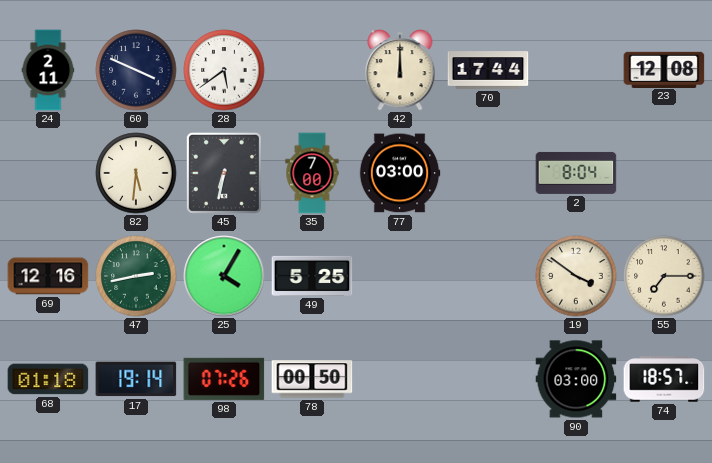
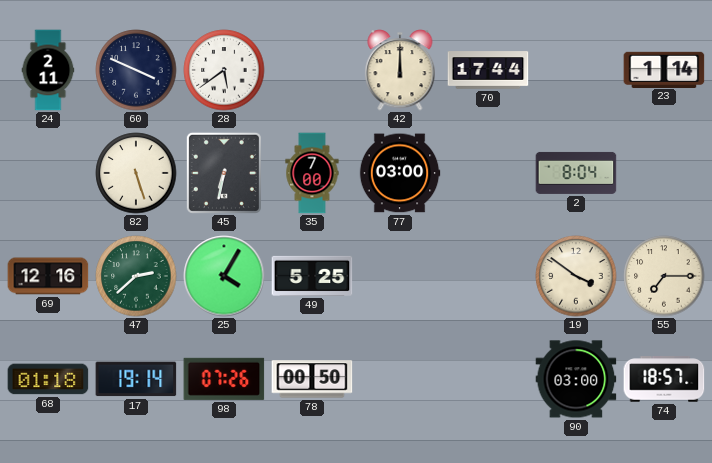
23: 12:08 -> 1:14
82: 5:31 -> 5:27
47: 2:43 -> 2:38
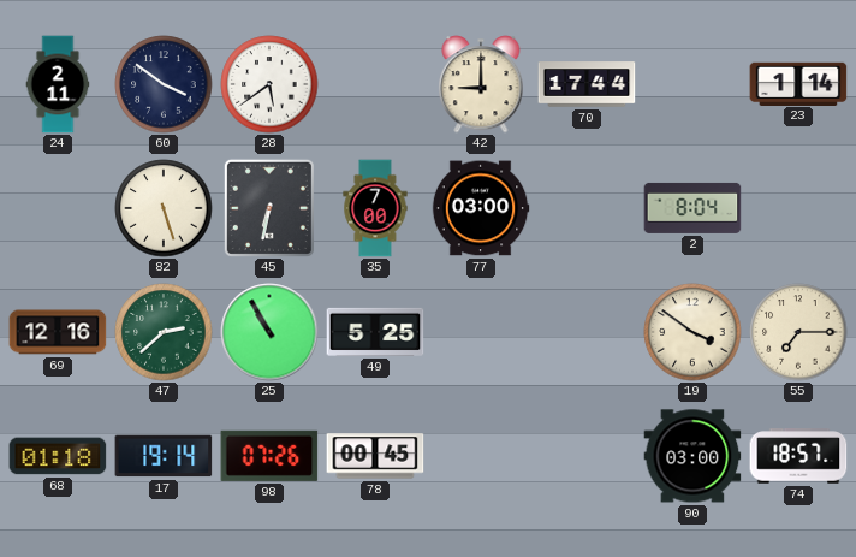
60: 3:49 -> 3:51
42: 12:00 -> 9:00
25: 4:05 -> 10:55
78: 00:50 -> 00:45
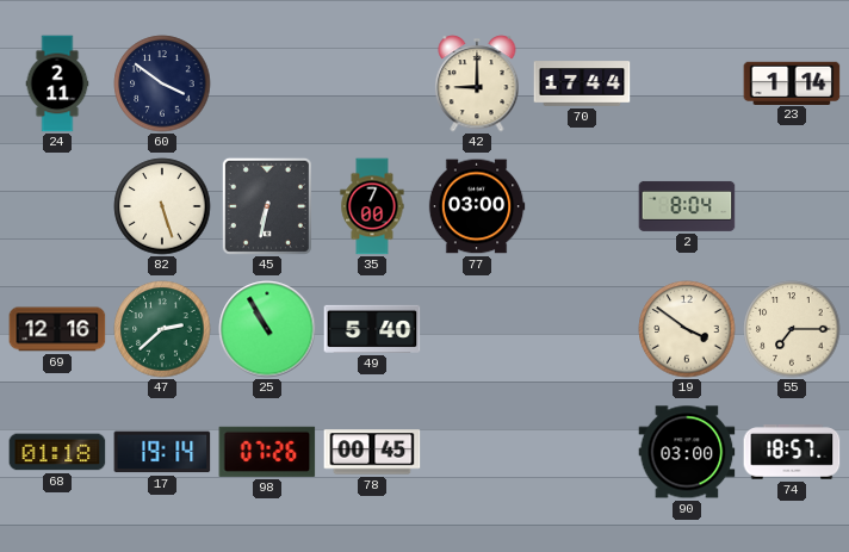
28: 5:39 -> none
49: 5:25 -> 5:40
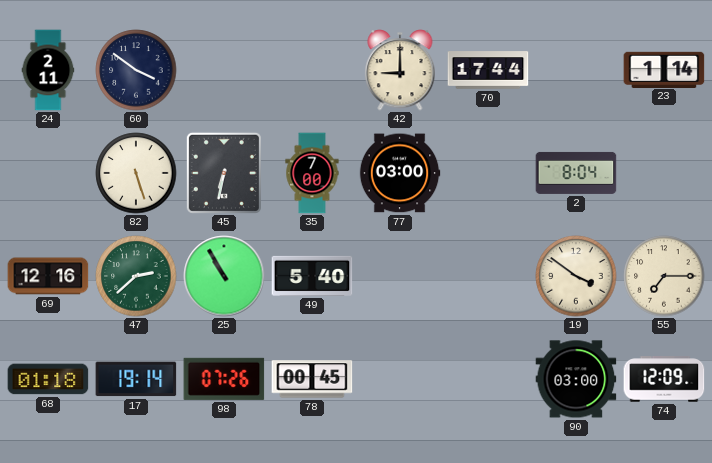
74: 18:57 -> 12:09
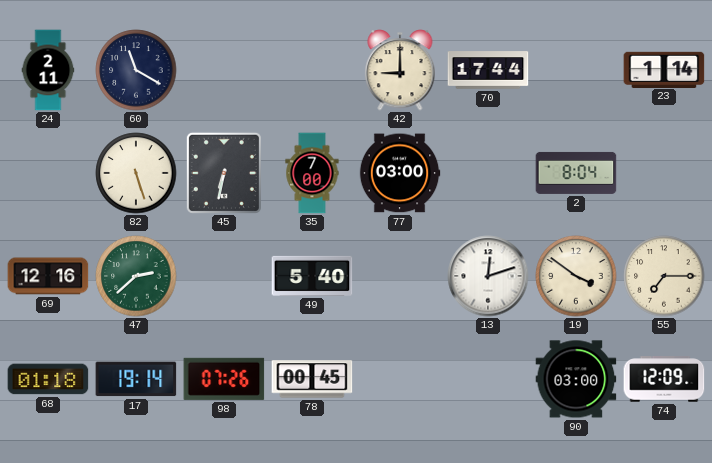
60: 3:51 -> 11:20
25: 10:55 -> none
13: none -> 12:12
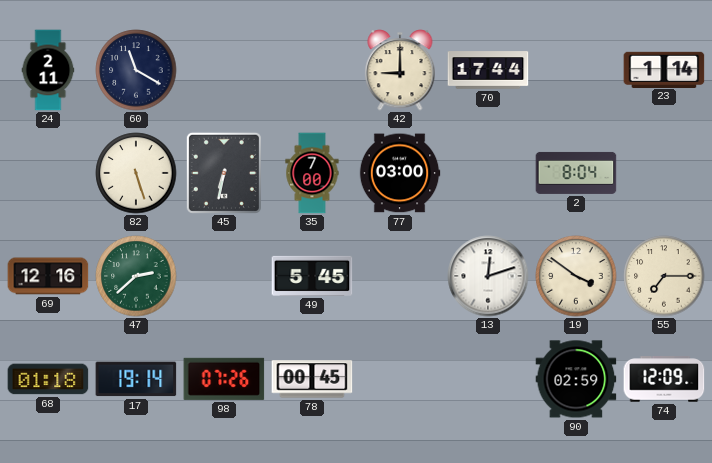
49: 5:40 -> 5:45
90: 03:00 -> 02:59
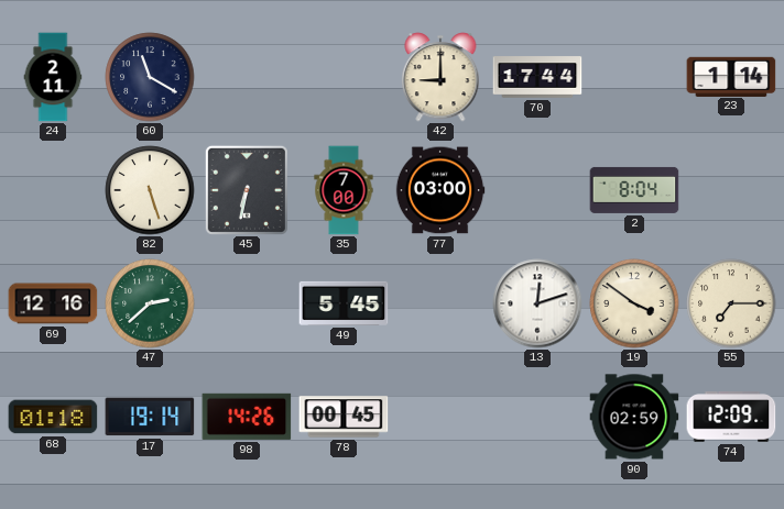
98: 07:26 -> 14:26
